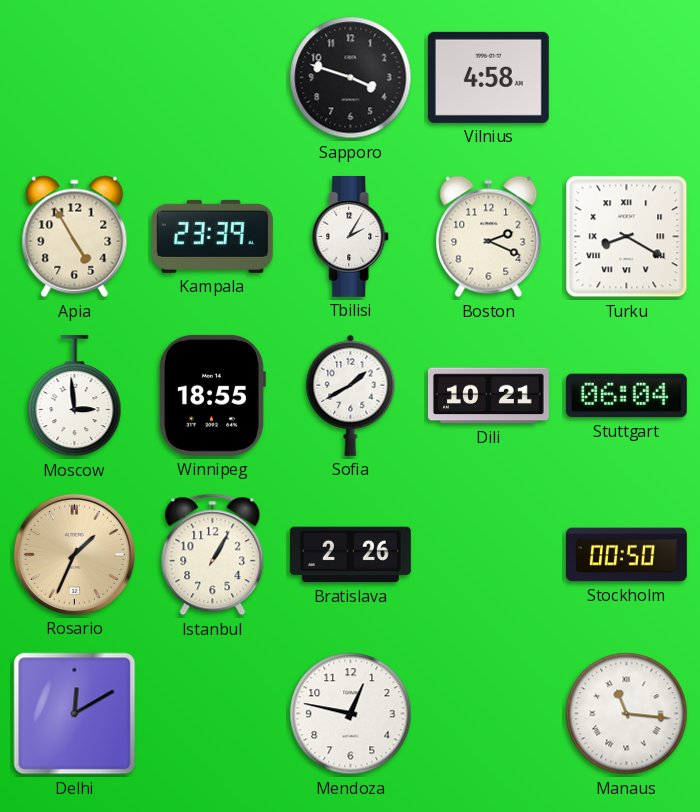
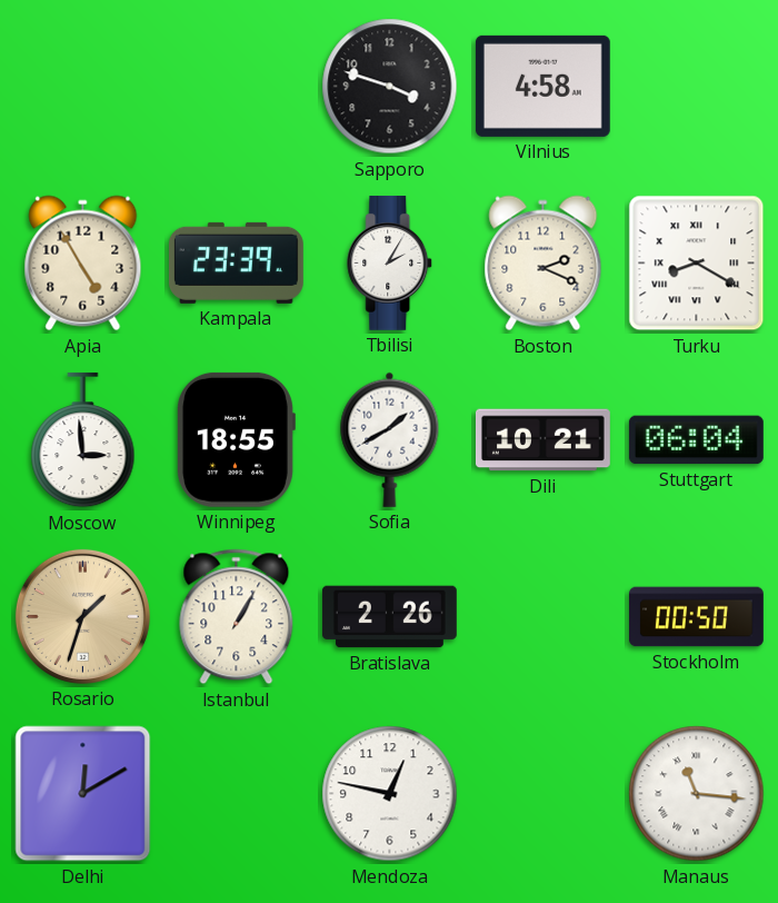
Rosario: 1:34 -> 1:33
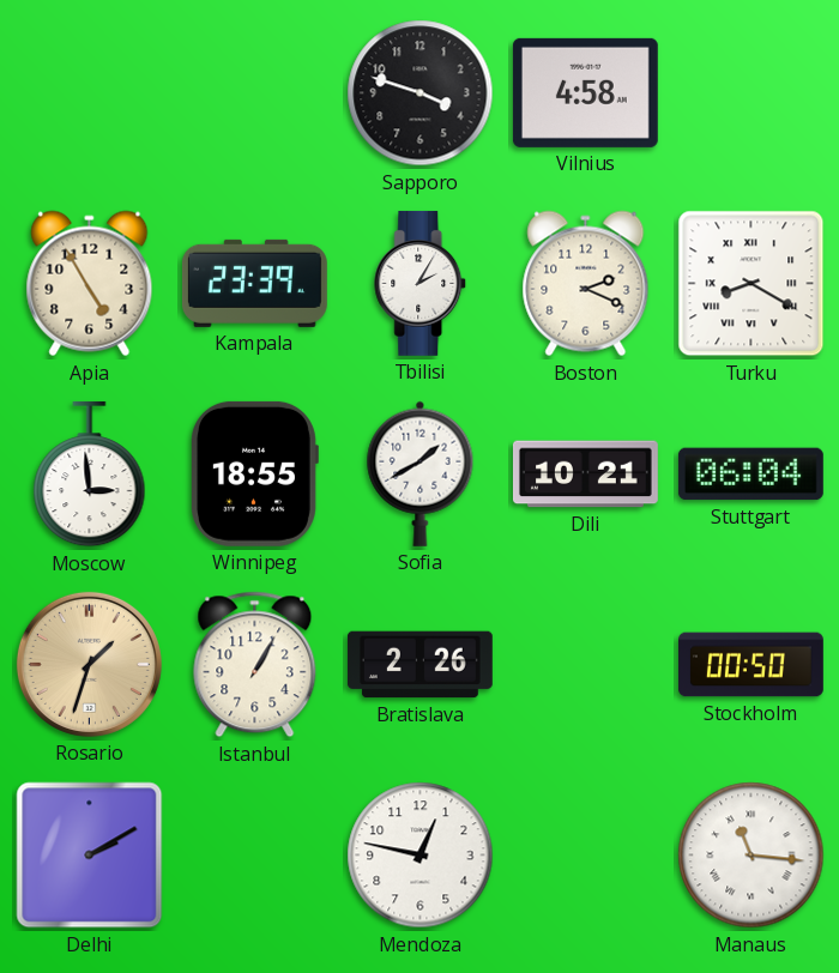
Delhi: 12:10 -> 2:10
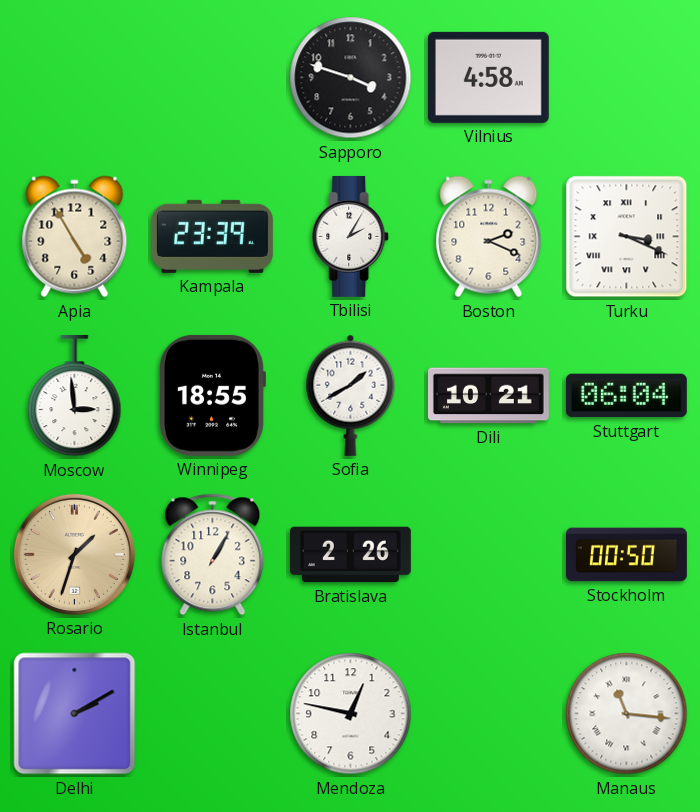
Turku: 8:20 -> 3:19
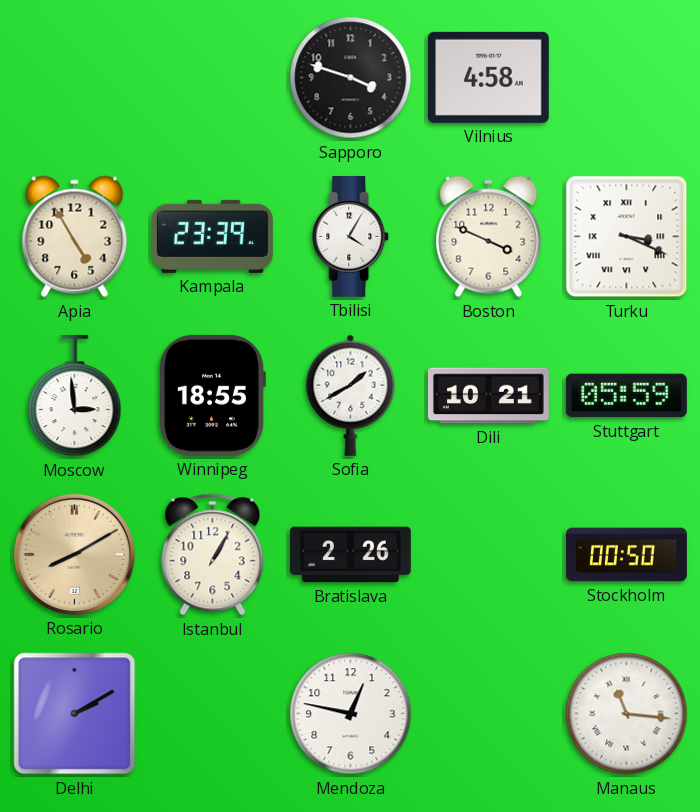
Tbilisi: 2:05 -> 4:05
Boston: 2:19 -> 3:49
Stuttgart: 06:04 -> 05:59
Rosario: 1:33 -> 8:10
